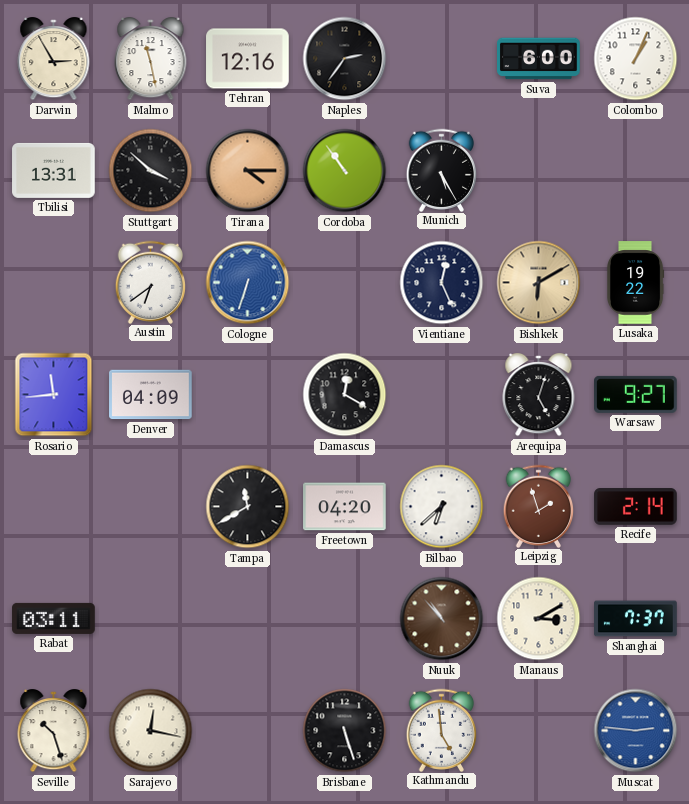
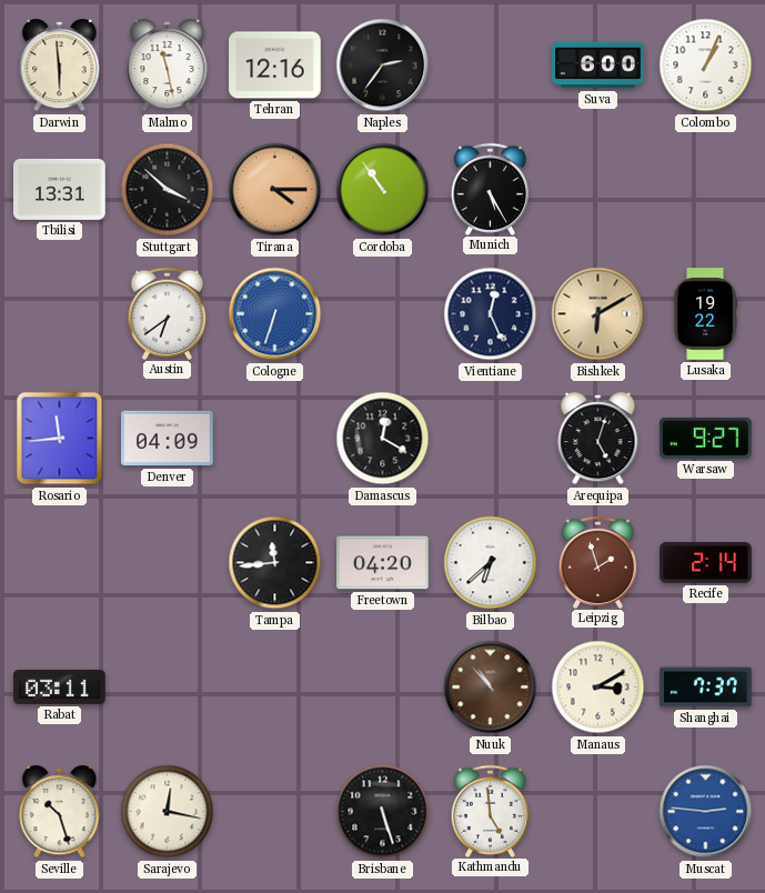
Darwin: 2:55 -> 5:59
Tampa: 11:40 -> 11:44
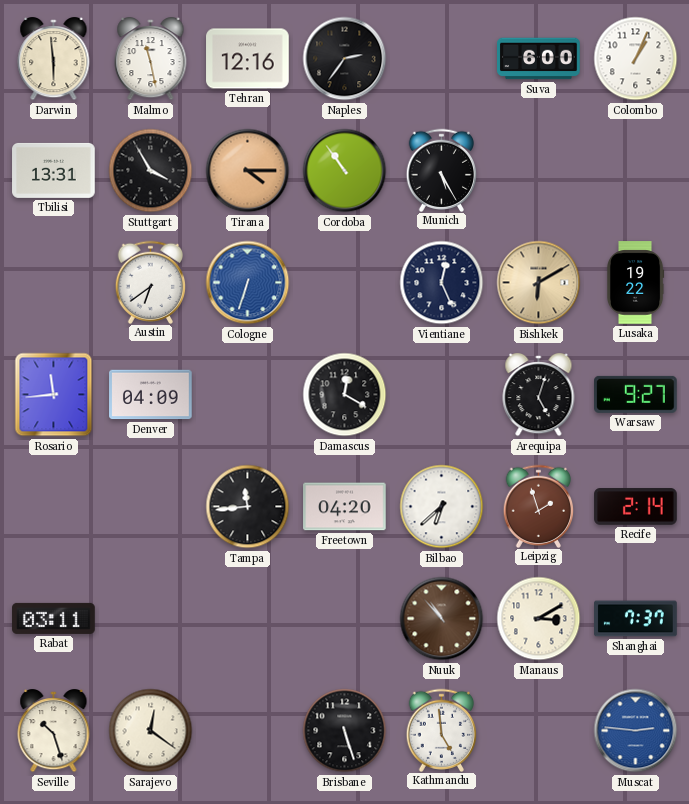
Stuttgart: 3:52 -> 3:55
Sarajevo: 12:17 -> 12:21
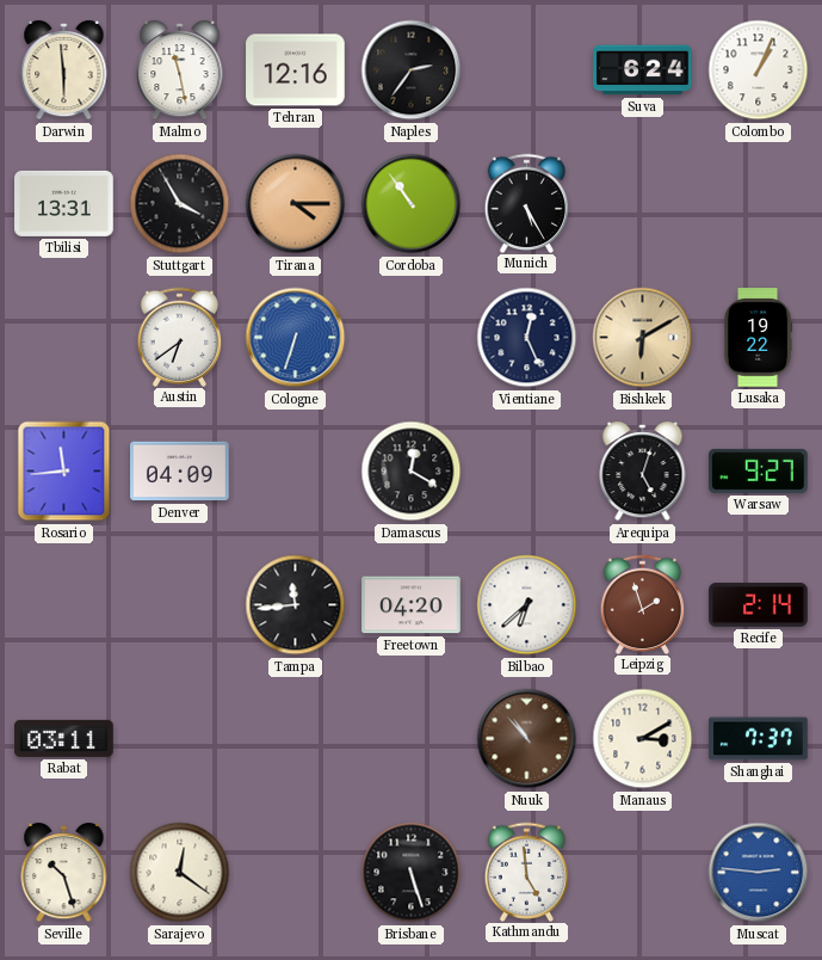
Suva: 6:00 -> 6:24
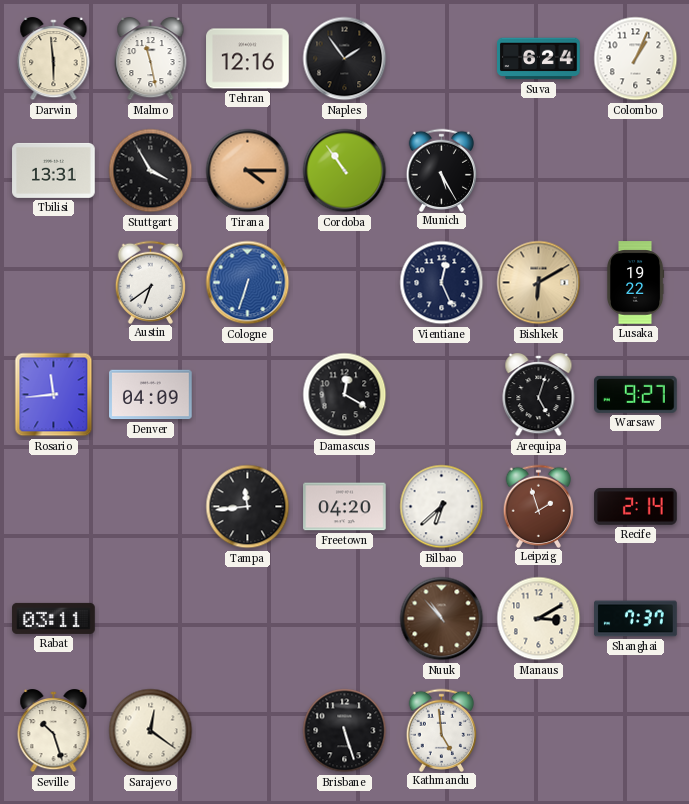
Naples: 2:36 -> 1:54
Muscat: 2:46 -> none
